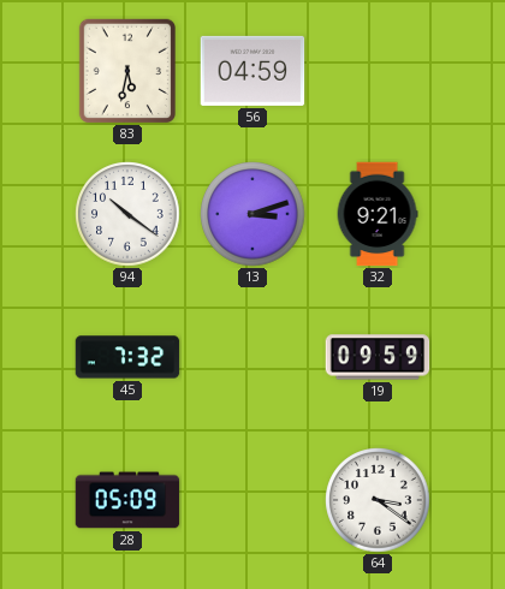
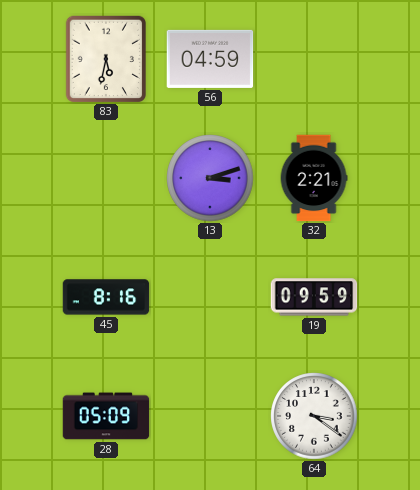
94: 10:21 -> none
32: 9:21 -> 2:21
45: 7:32 -> 8:16
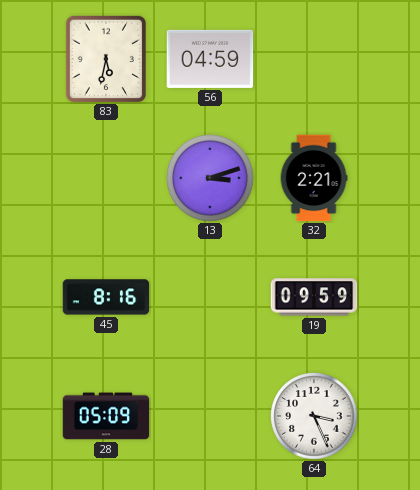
64: 3:21 -> 3:26
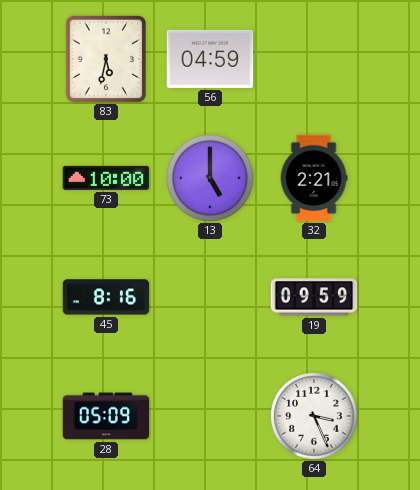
73: none -> 10:00
13: 3:12 -> 5:00
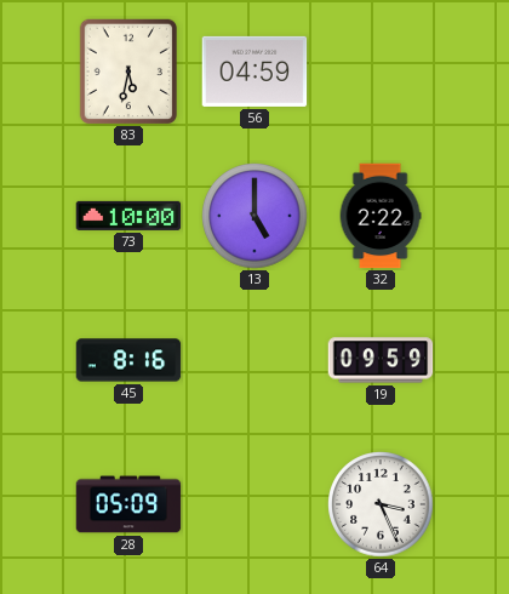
32: 2:21 -> 2:22
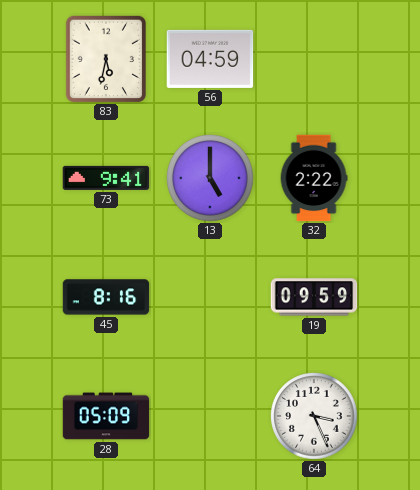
73: 10:00 -> 9:41
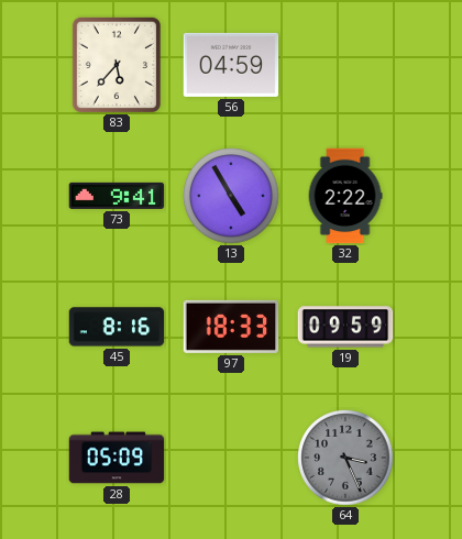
83: 5:32 -> 5:37
13: 5:00 -> 4:55
97: none -> 18:33
64 dial: white -> grey
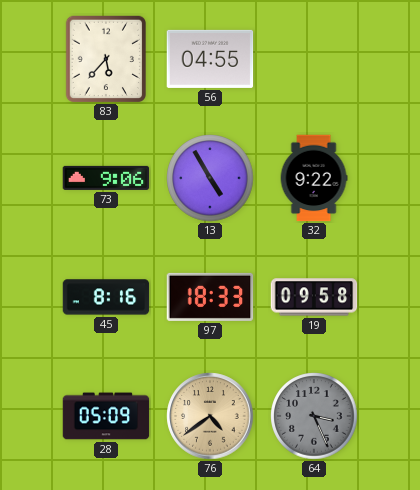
56: 04:59 -> 04:55
73: 9:41 -> 9:06
32: 2:22 -> 9:22
19: 09:59 -> 09:58
76: none -> 4:39
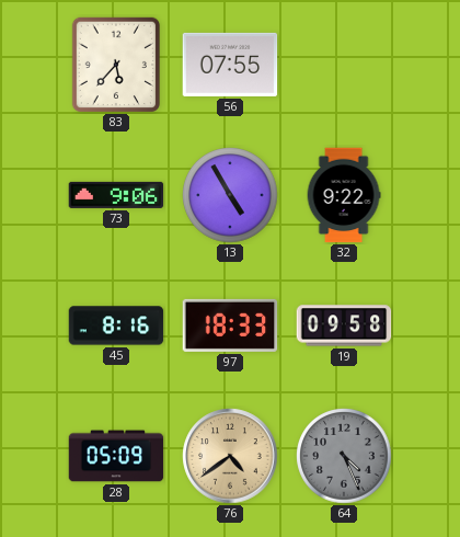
56: 04:55 -> 07:55
64: 3:26 -> 4:26
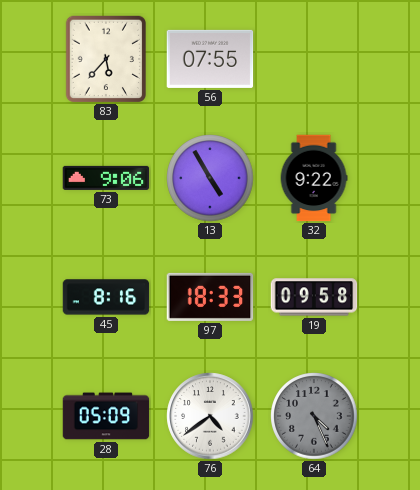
76 dial: champagne -> white
